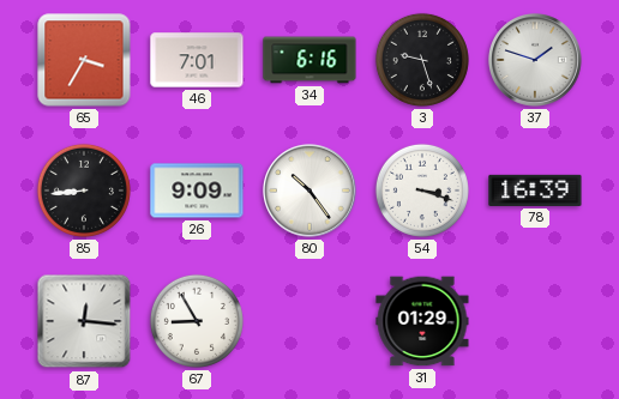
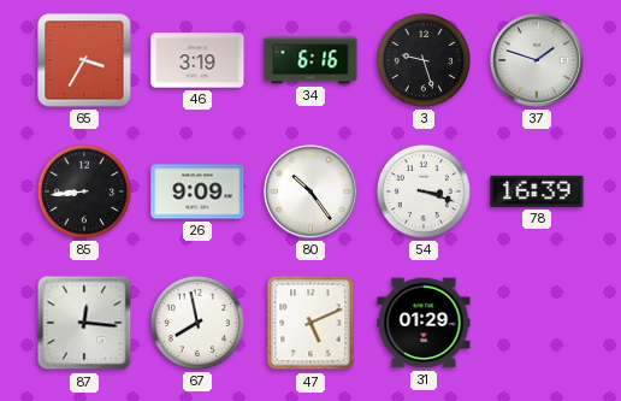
46: 7:01 -> 3:19
67: 8:55 -> 7:58
47: none -> 5:11
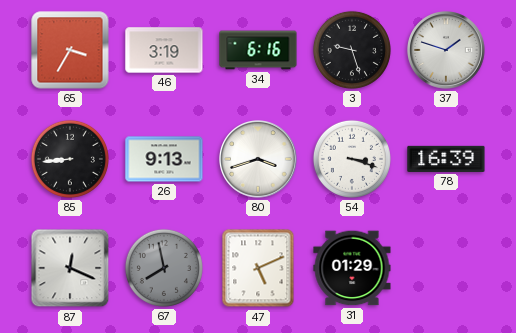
26: 9:09 -> 9:13
80: 10:24 -> 3:42
87: 12:16 -> 12:19
67 dial: white -> grey
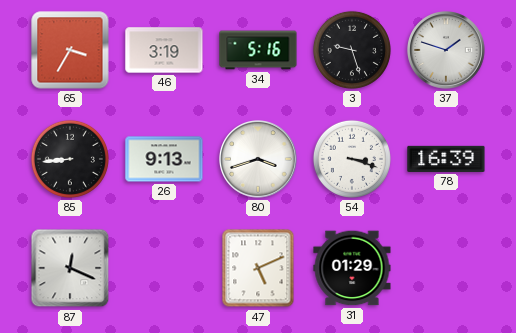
34: 6:16 -> 5:16
67: 7:58 -> none
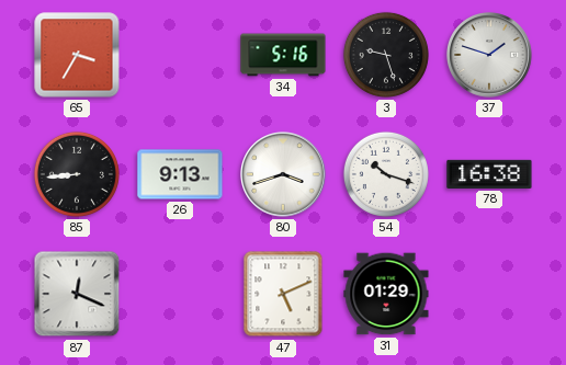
46: 3:19 -> none
54: 3:18 -> 10:18
78: 16:39 -> 16:38
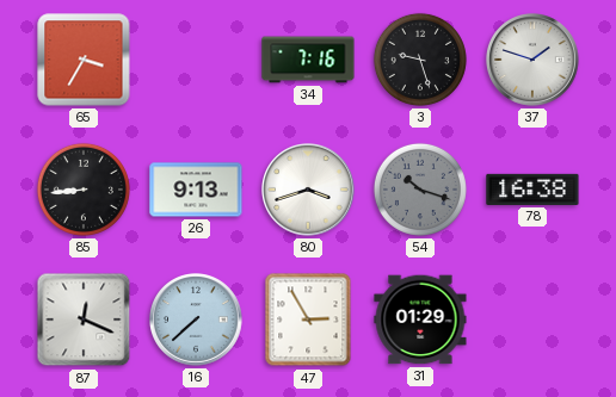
34: 5:16 -> 7:16
54 dial: white -> grey
16: none -> 7:38
47: 5:11 -> 2:55
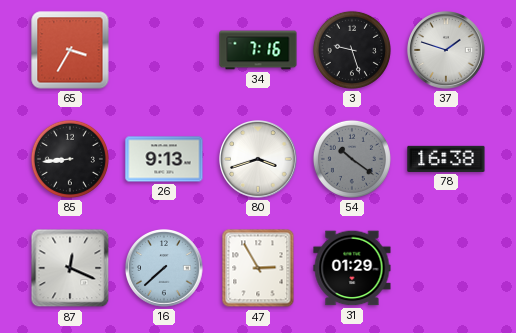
54: 10:18 -> 10:21
